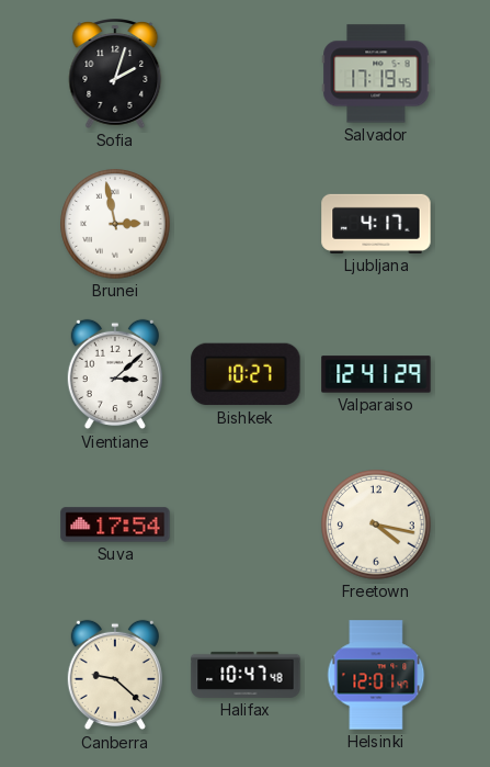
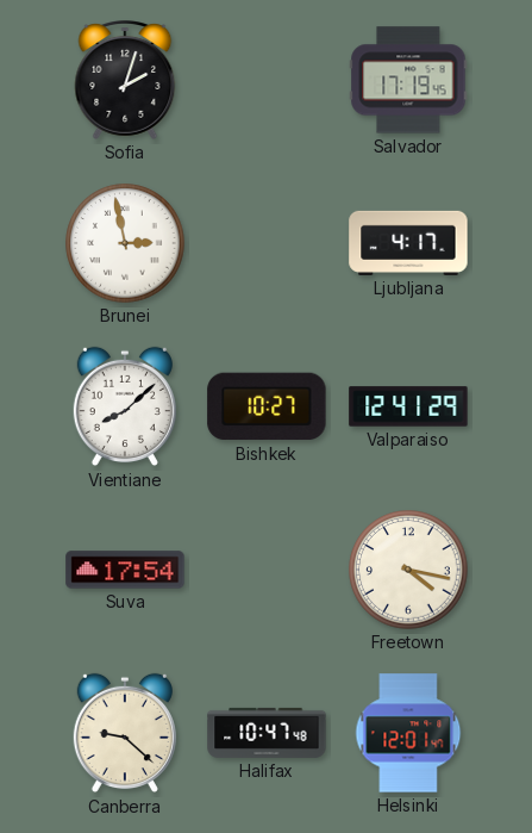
Vientiane: 3:08 -> 8:08
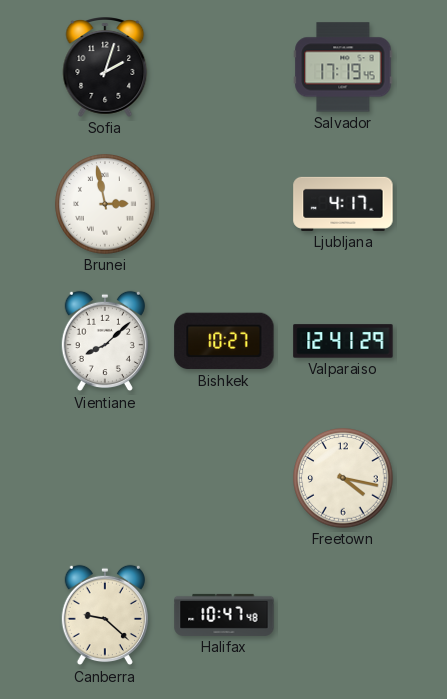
Suva: 17:54 -> none
Helsinki: 12:01 -> none
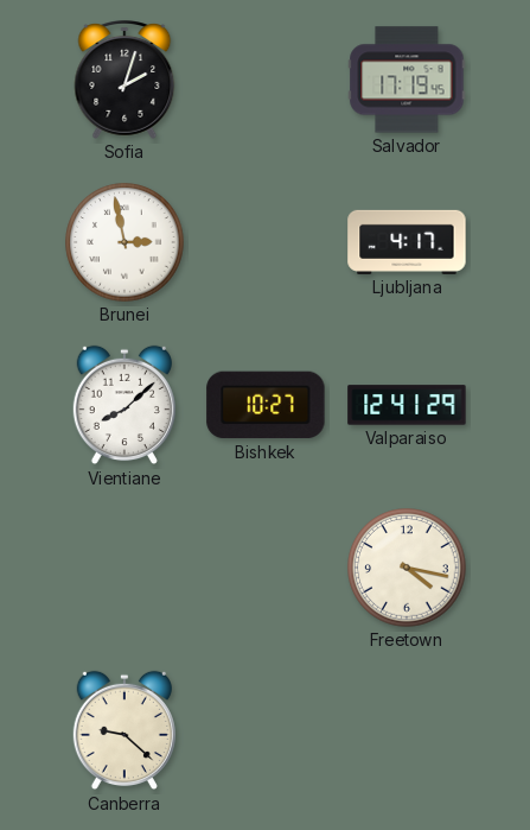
Halifax: 10:47 -> none
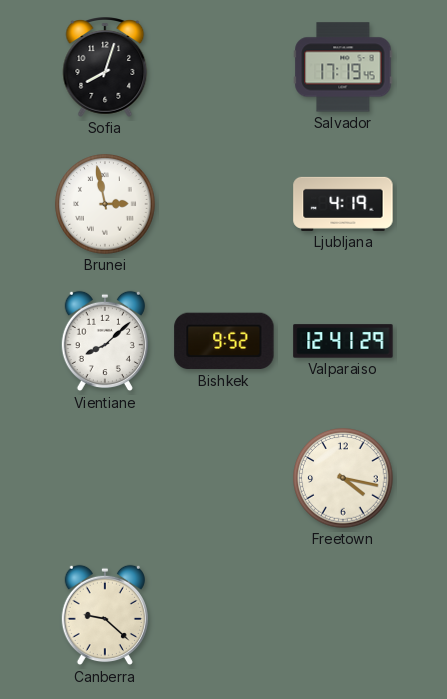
Sofia: 2:03 -> 8:03
Ljubljana: 4:17 -> 4:19
Bishkek: 10:27 -> 9:52
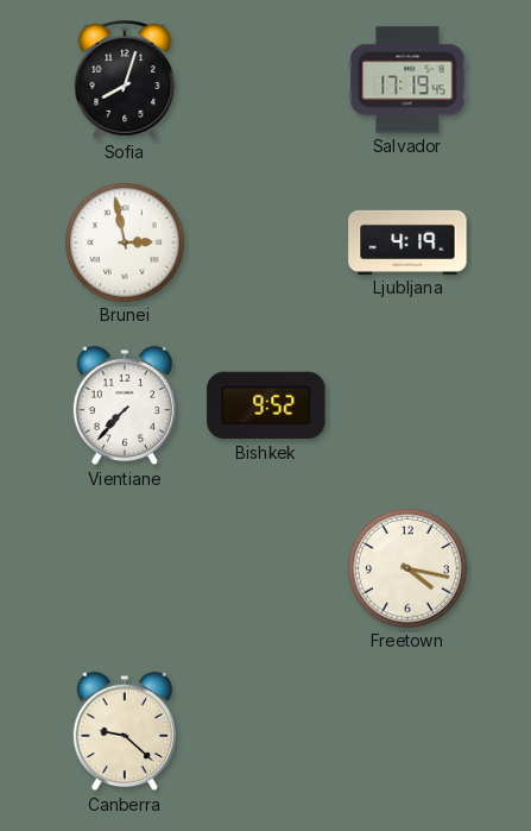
Vientiane: 8:08 -> 7:37
Valparaiso: 12:41 -> none
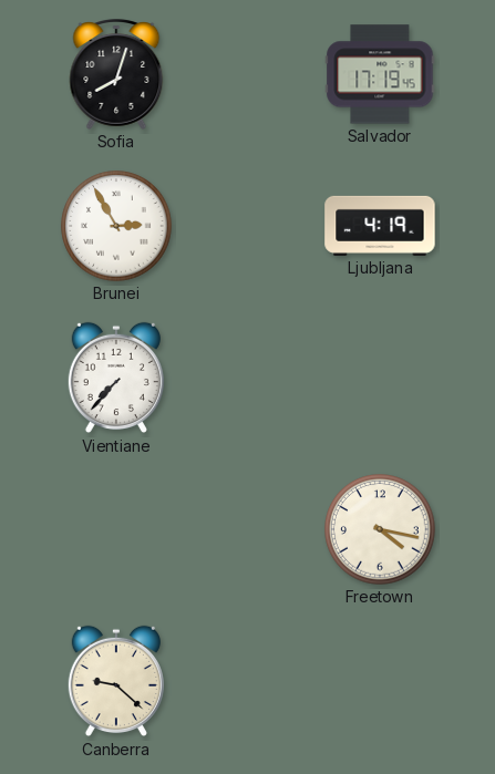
Brunei: 2:58 -> 2:55
Bishkek: 9:52 -> none
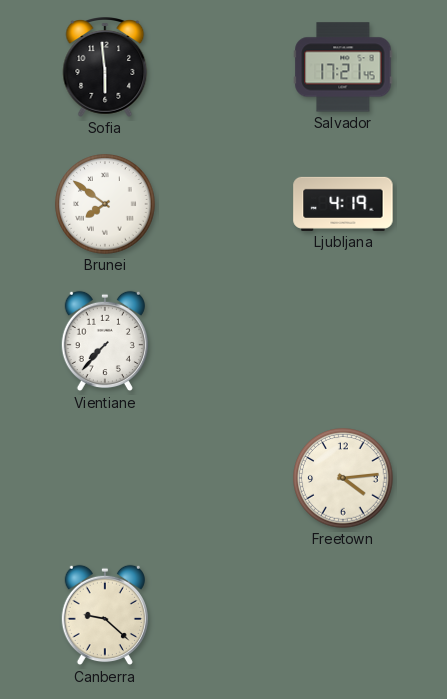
Sofia: 8:03 -> 5:59
Salvador: 17:19 -> 17:21
Brunei: 2:55 -> 7:51
Freetown: 4:17 -> 4:14
